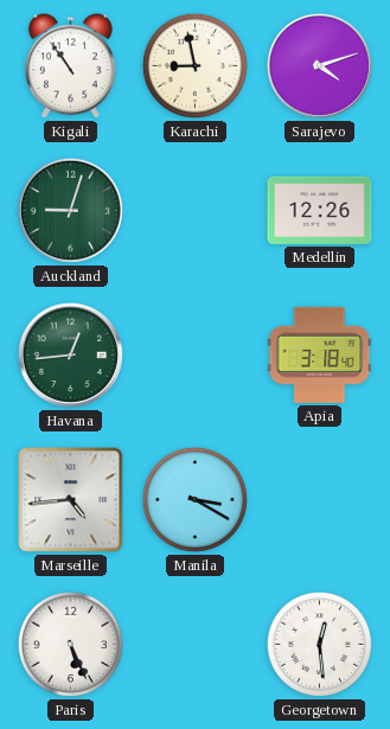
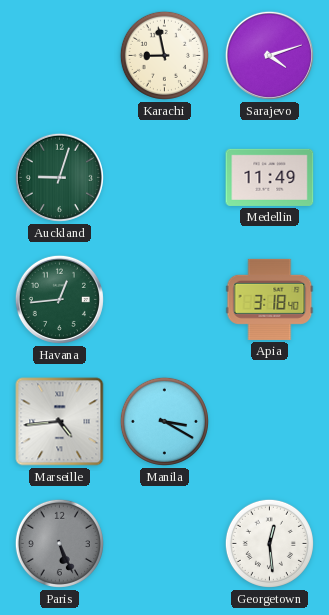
Kigali: 10:54 -> none
Medellin: 12:26 -> 11:49
Paris dial: white -> grey
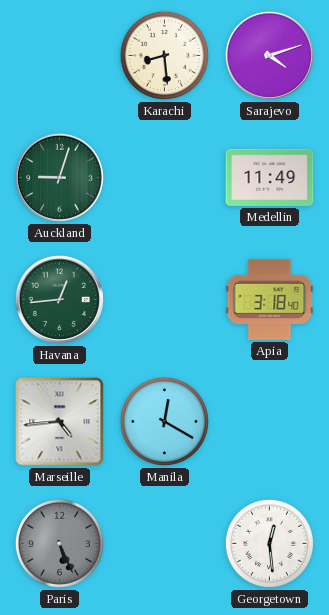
Karachi: 8:58 -> 8:29
Manila: 3:20 -> 12:20
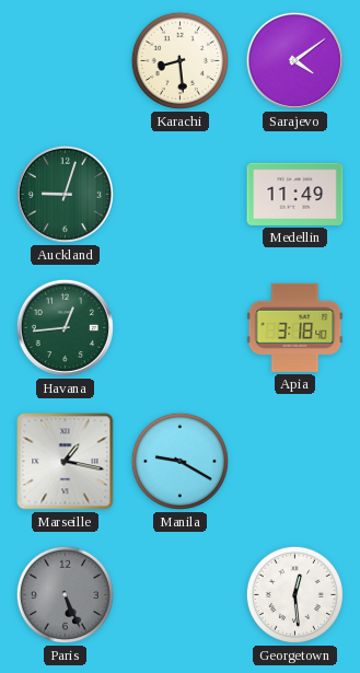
Sarajevo: 4:12 -> 4:09
Marseille: 4:44 -> 1:17
Manila: 12:20 -> 9:20
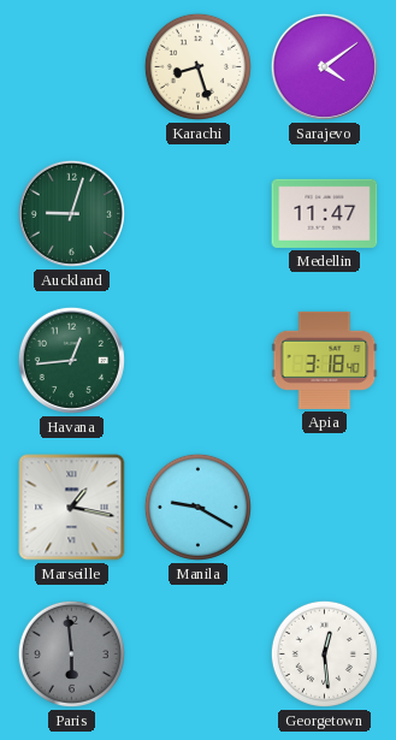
Karachi: 8:29 -> 8:27
Medellin: 11:49 -> 11:47
Paris: 5:26 -> 5:59
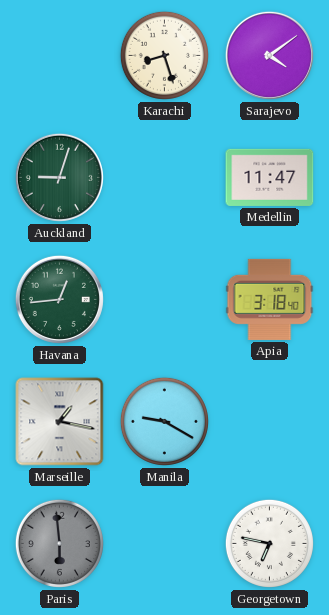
Georgetown: 12:29 -> 6:47
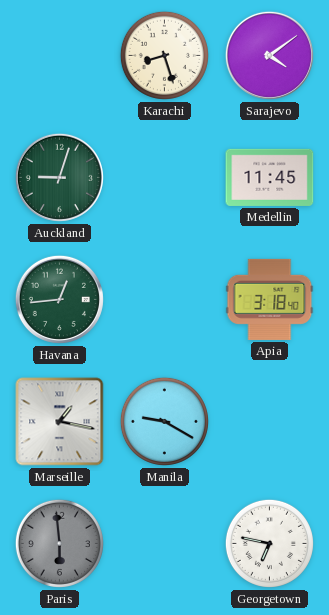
Medellin: 11:47 -> 11:45
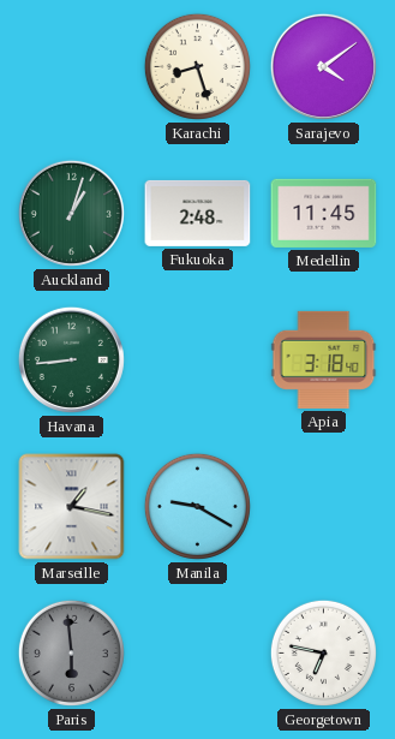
Auckland: 9:03 -> 1:03
Fukuoka: none -> 2:48
Havana: 12:44 -> 8:44
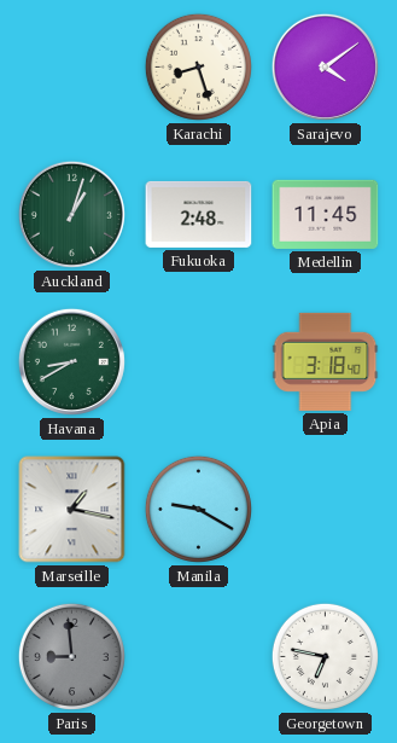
Havana: 8:44 -> 8:40
Paris: 5:59 -> 8:59
